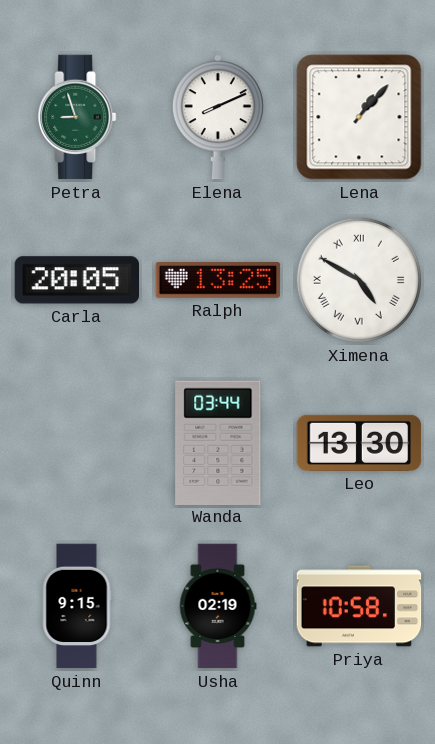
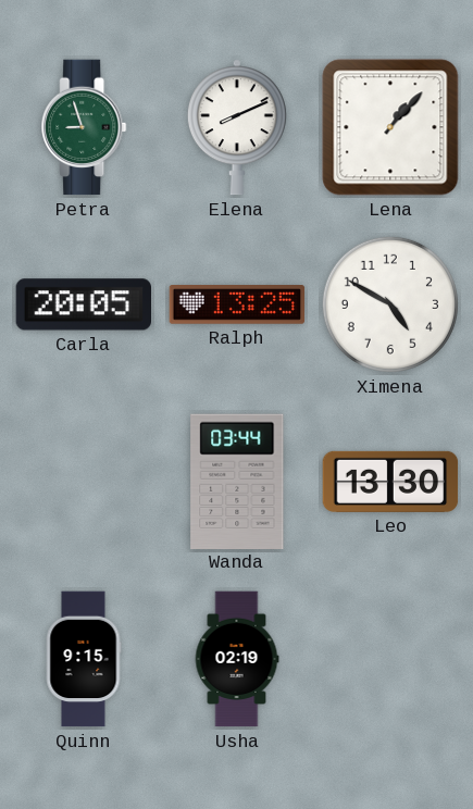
Ximena numerals: Roman -> Arabic
Priya: 10:58 -> none
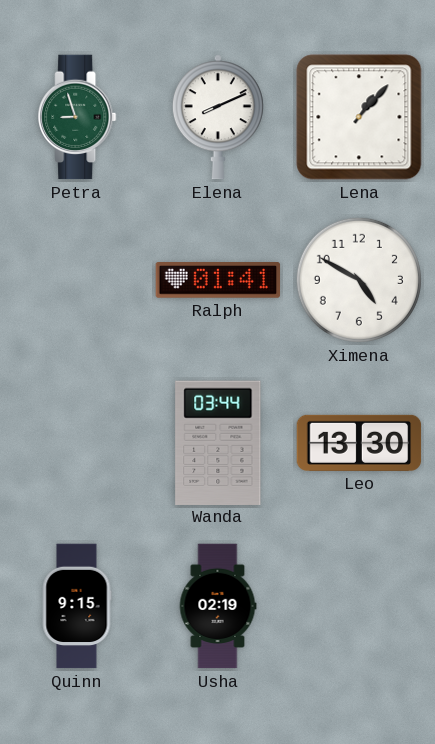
Carla: 20:05 -> none
Ralph: 13:25 -> 01:41
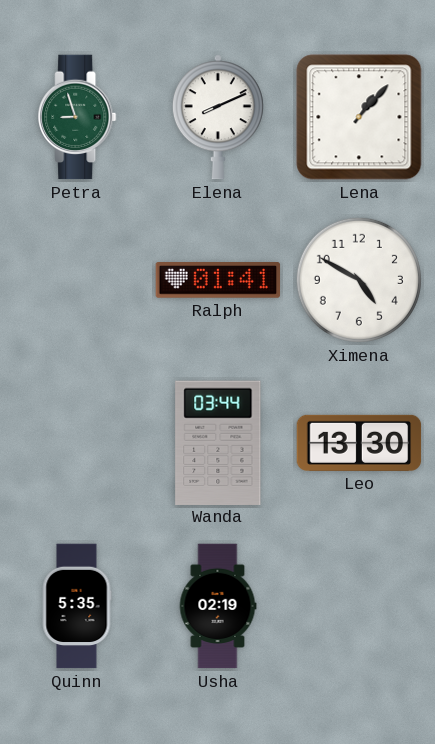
Quinn: 9:15 -> 5:35
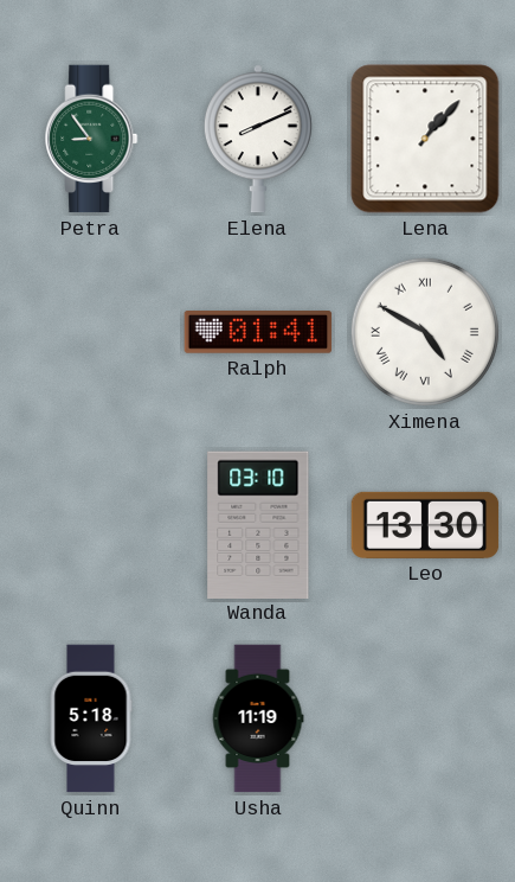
Petra: 8:57 -> 8:54
Ximena numerals: Arabic -> Roman
Wanda: 03:44 -> 03:10
Quinn: 5:35 -> 5:18
Usha: 02:19 -> 11:19
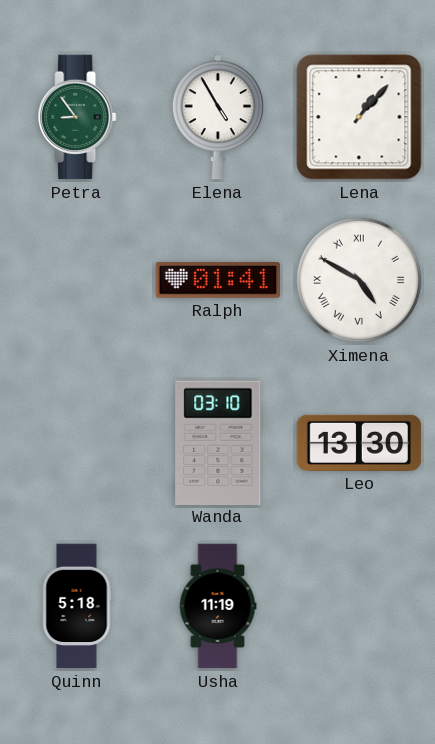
Elena: 8:11 -> 4:55
